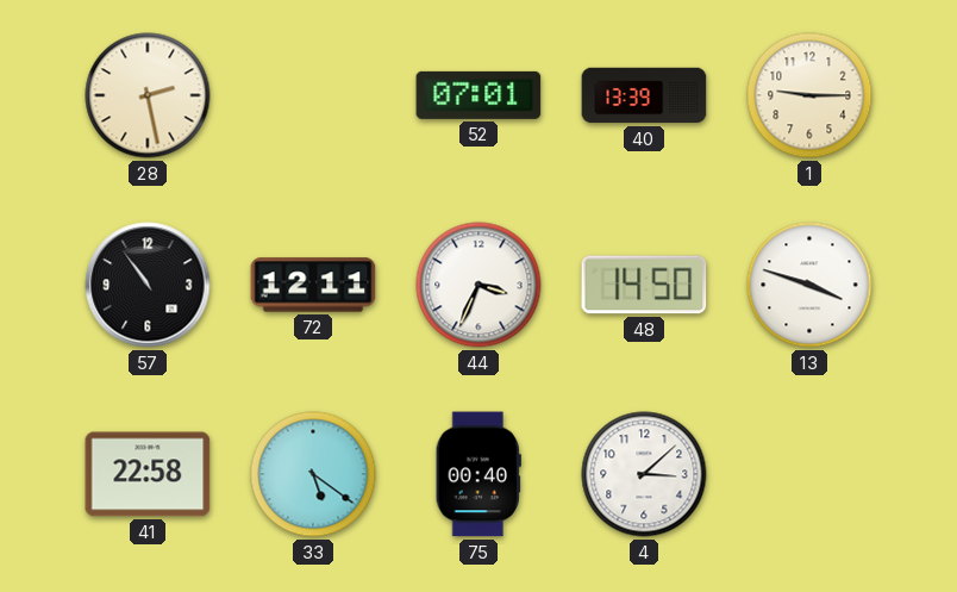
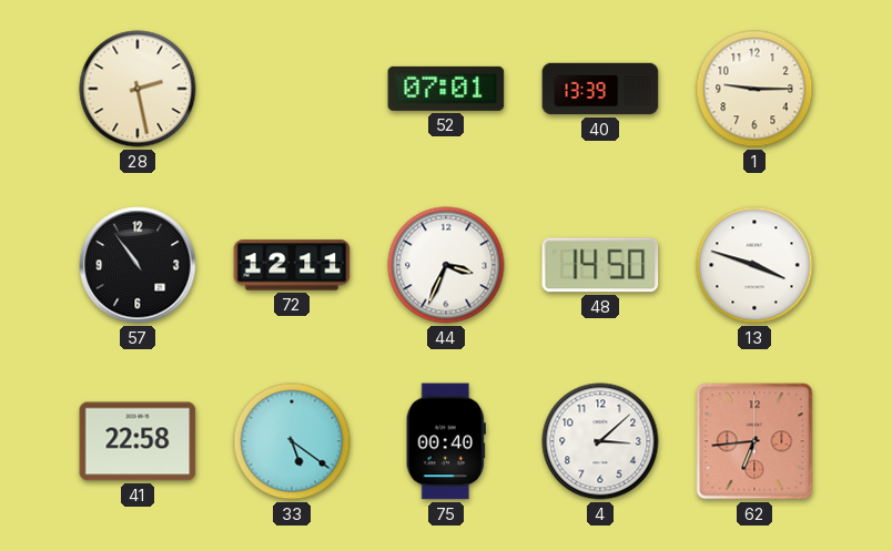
62: none -> 6:44
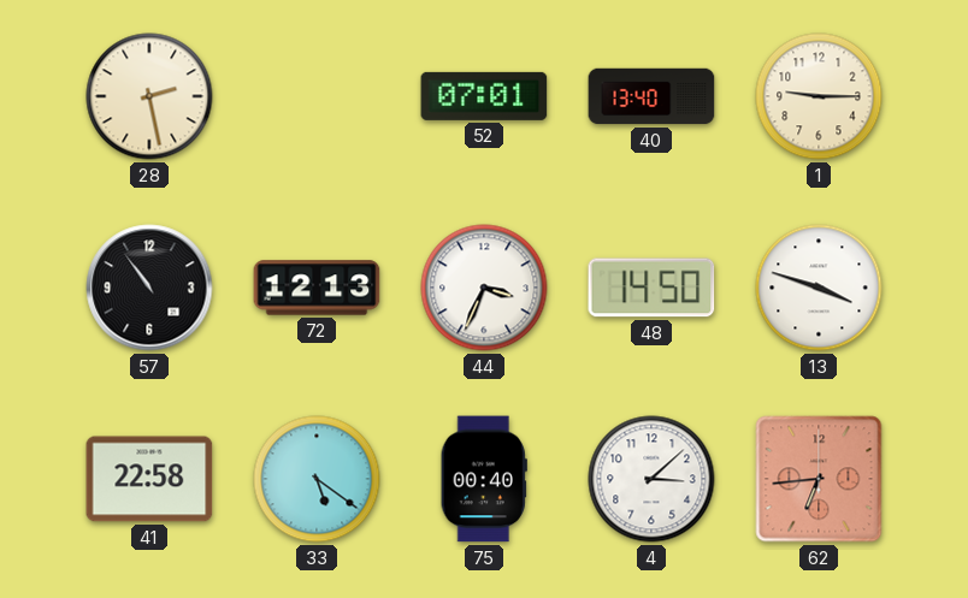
40: 13:39 -> 13:40
72: 12:11 -> 12:13
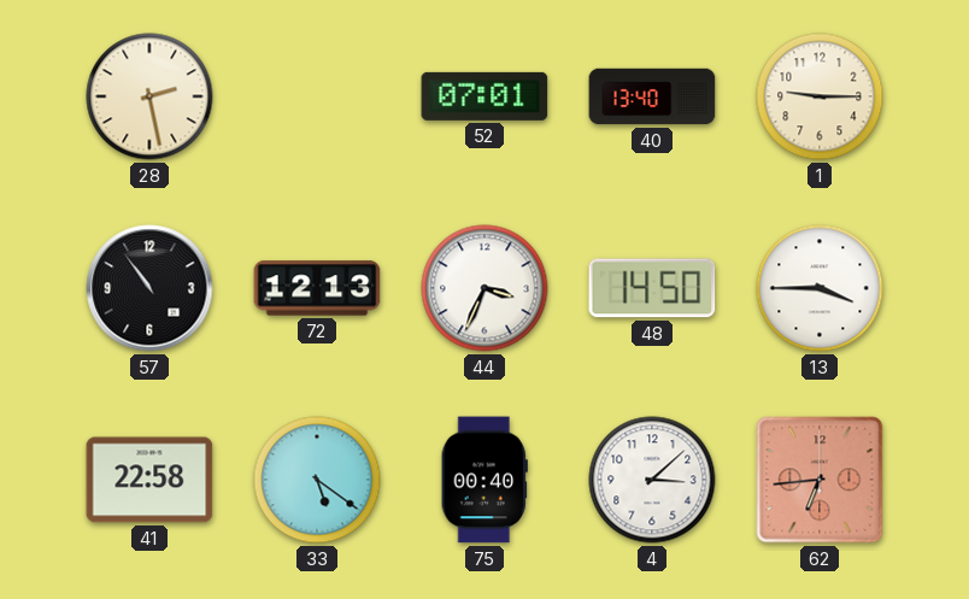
13: 3:48 -> 3:45
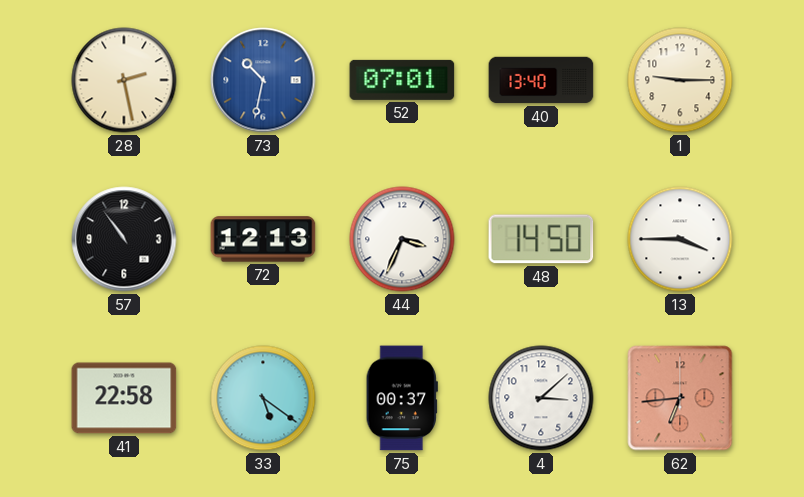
73: none -> 10:32
75: 00:40 -> 00:37
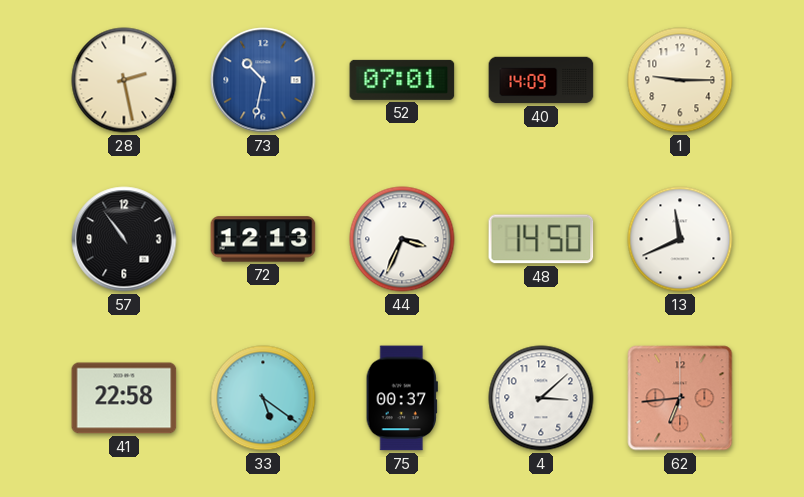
40: 13:40 -> 14:09
13: 3:45 -> 11:41
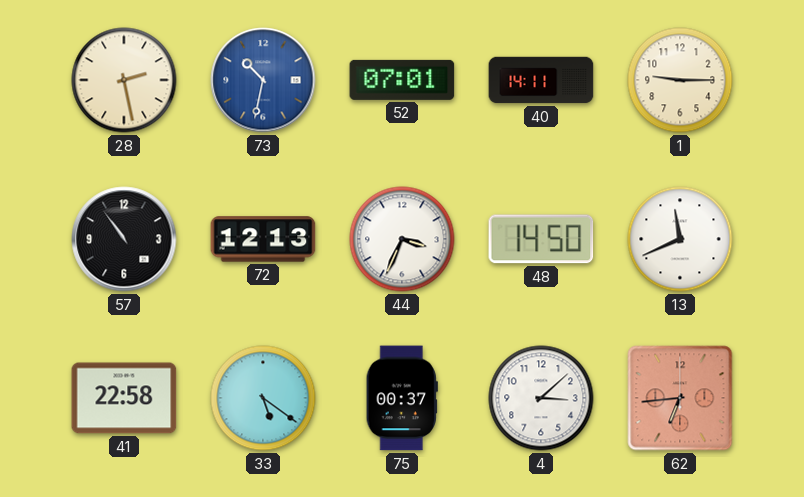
40: 14:09 -> 14:11
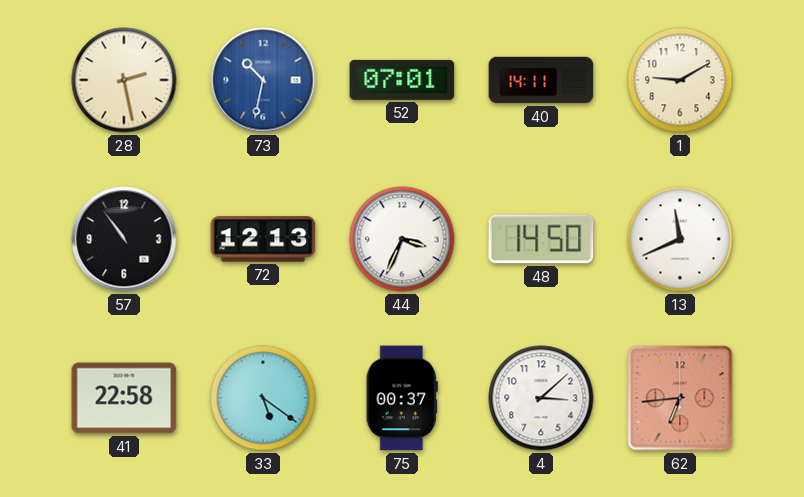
1: 9:15 -> 9:10
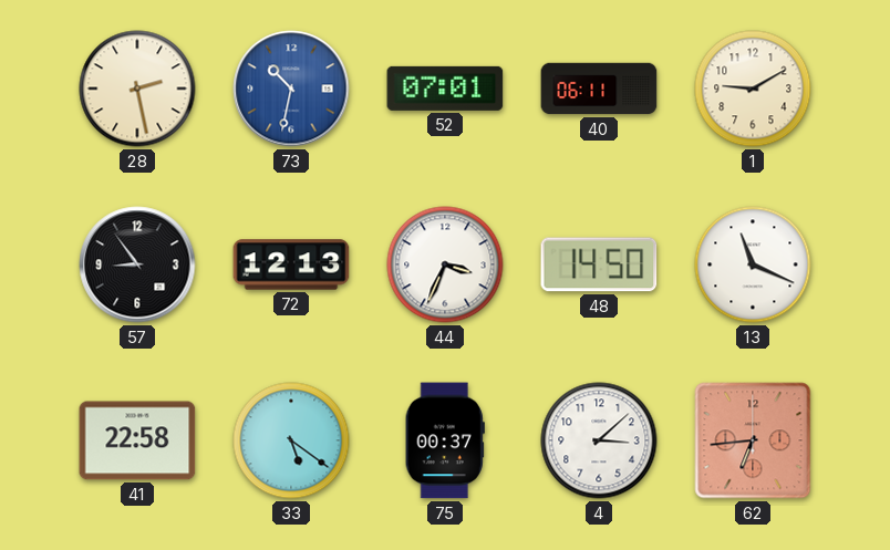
40: 14:11 -> 06:11
57: 10:54 -> 8:54
13: 11:41 -> 11:19
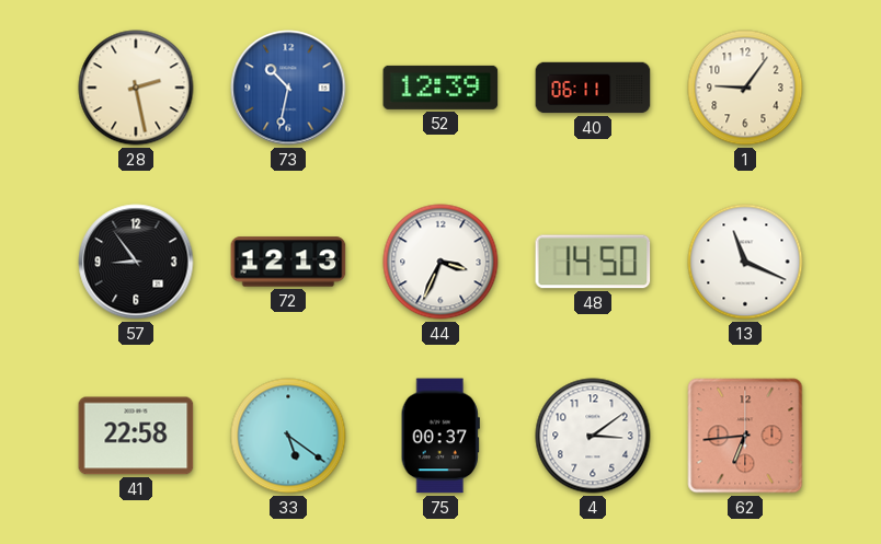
52: 07:01 -> 12:39
1: 9:10 -> 9:06
4: 3:08 -> 3:09
